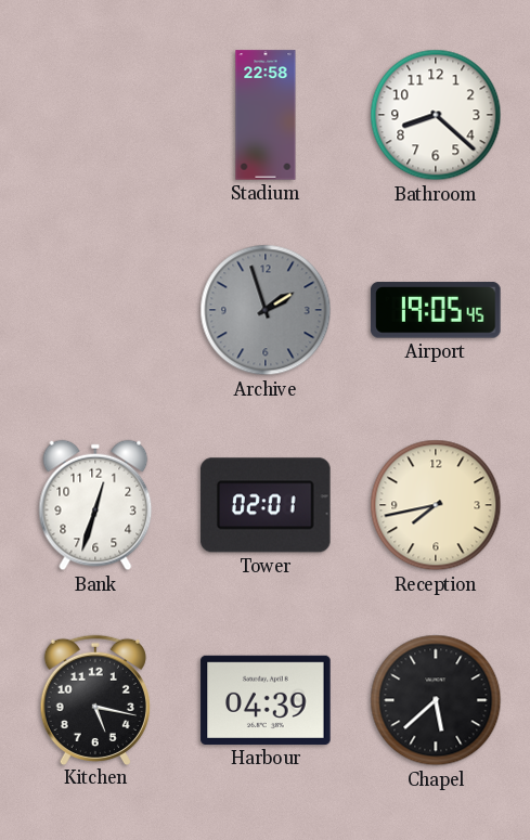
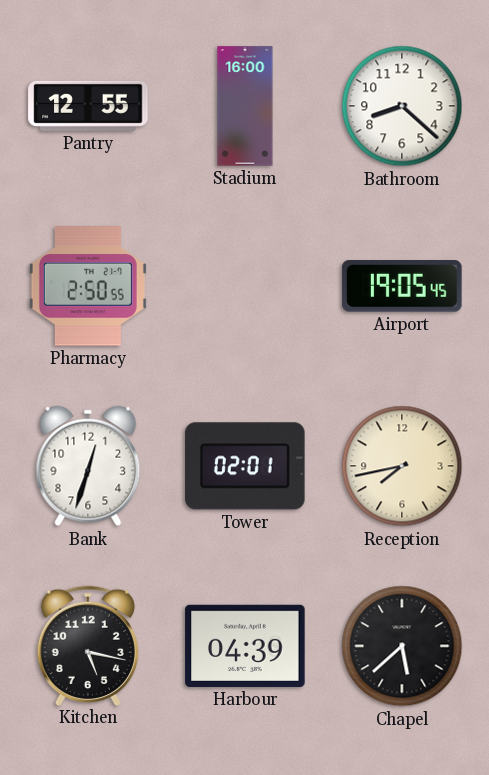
Pantry: none -> 12:55
Stadium: 22:58 -> 16:00
Pharmacy: none -> 2:50
Archive: 1:57 -> none
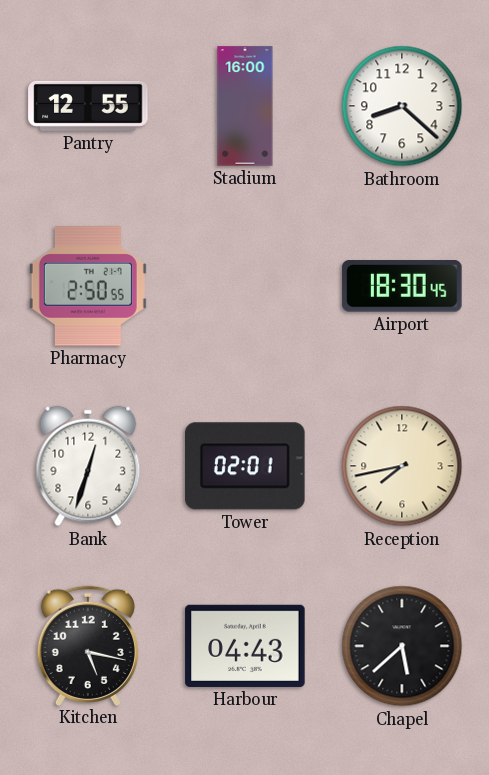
Airport: 19:05 -> 18:30
Harbour: 04:39 -> 04:43
